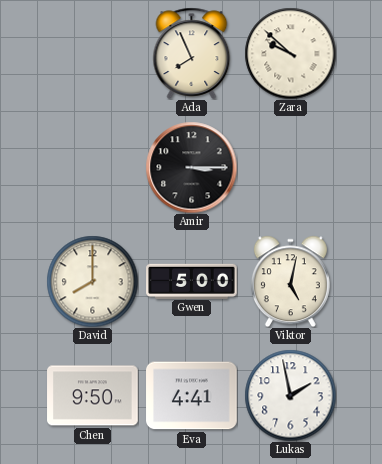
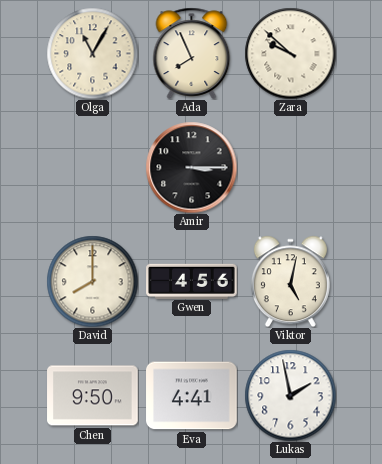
Olga: none -> 11:05
Gwen: 5:00 -> 4:56
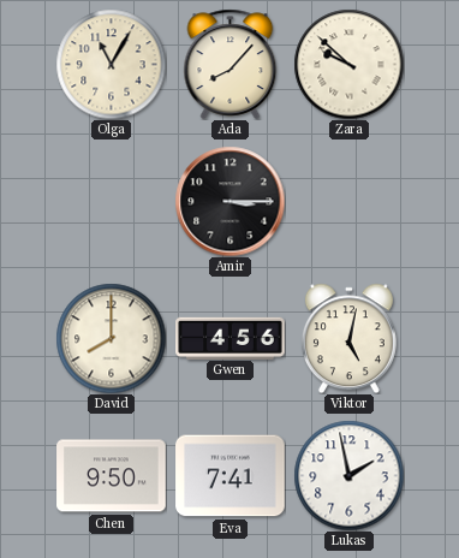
Ada: 7:56 -> 8:07
Eva: 4:41 -> 7:41
